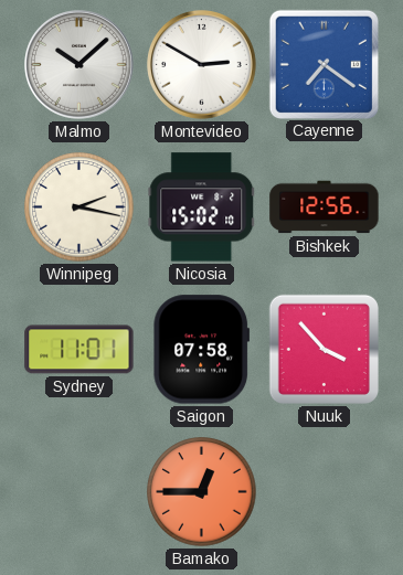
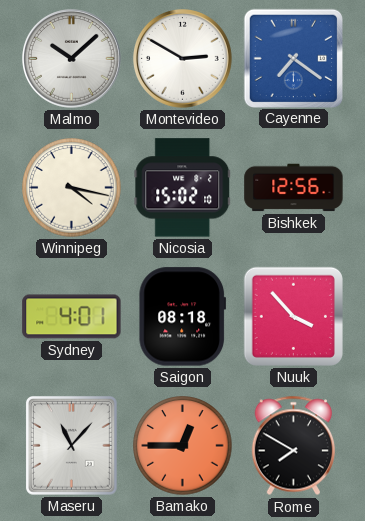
Winnipeg: 2:17 -> 4:17
Sydney: 11:01 -> 4:01
Saigon: 07:58 -> 08:18
Maseru: none -> 11:07
Rome: none -> 7:50
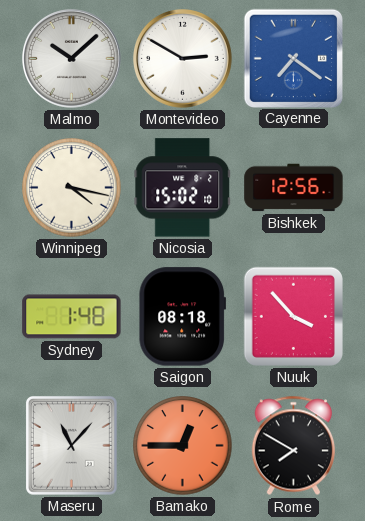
Sydney: 4:01 -> 1:48
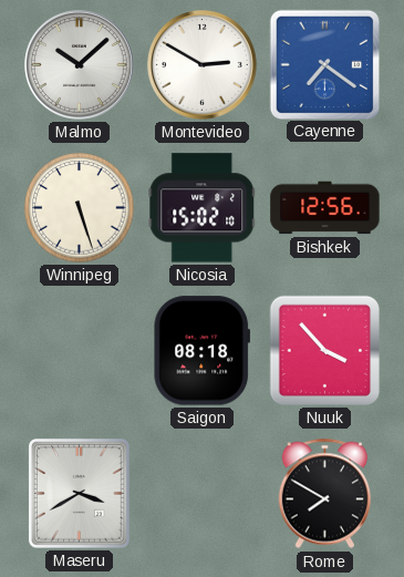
Winnipeg: 4:17 -> 5:27
Sydney: 1:48 -> none
Maseru: 11:07 -> 3:40
Bamako: 12:45 -> none
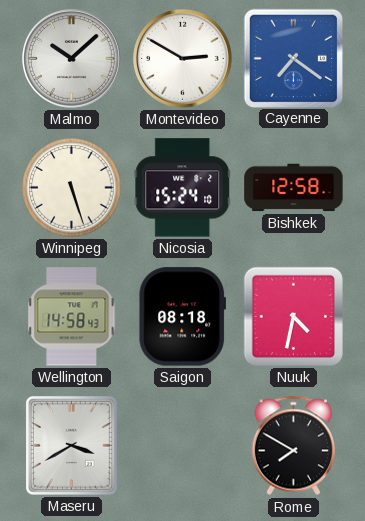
Nicosia: 15:02 -> 15:24
Bishkek: 12:56 -> 12:58
Wellington: none -> 14:58
Nuuk: 3:53 -> 4:32
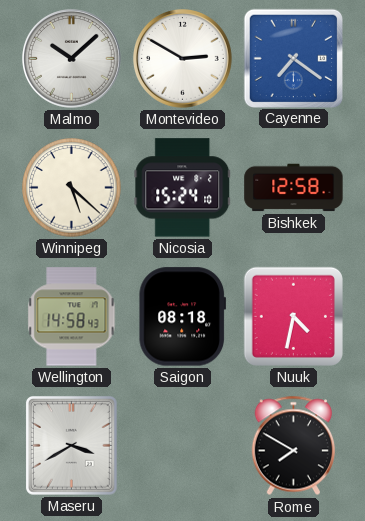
Winnipeg: 5:27 -> 5:22
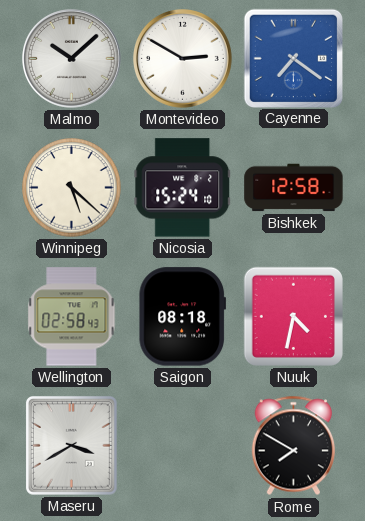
Wellington: 14:58 -> 02:58
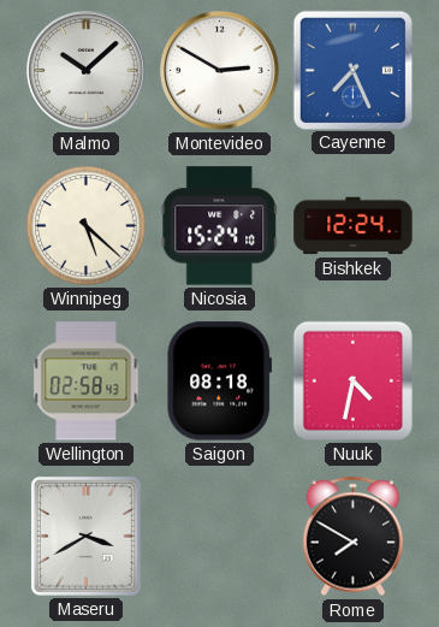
Cayenne: 7:21 -> 7:26
Bishkek: 12:58 -> 12:24
